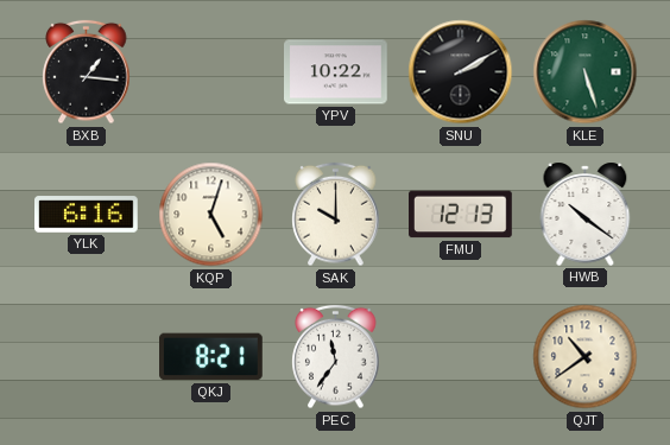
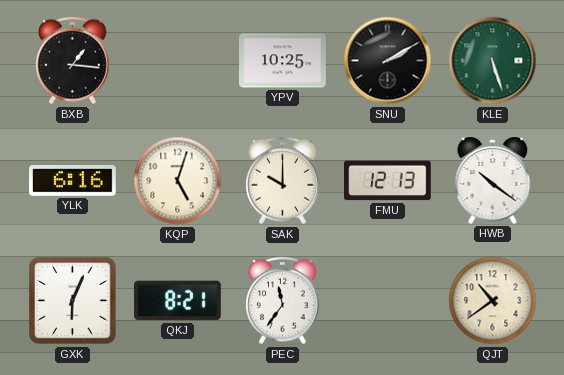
YPV: 10:22 -> 10:25
GXK: none -> 6:04
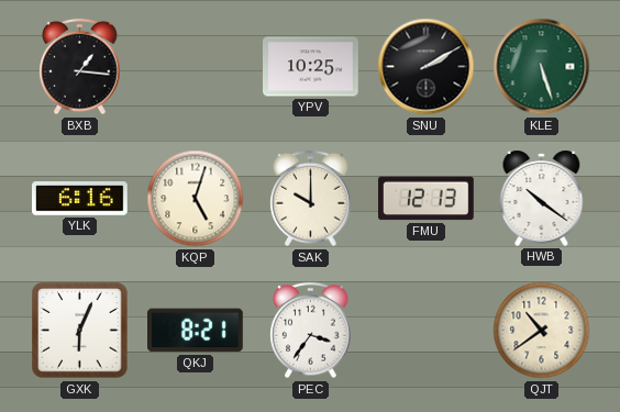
PEC: 11:36 -> 3:36
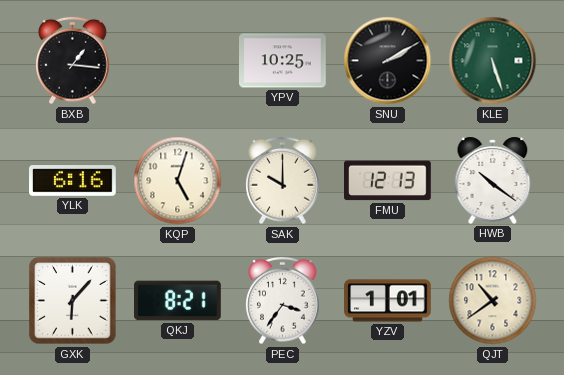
GXK: 6:04 -> 6:07
YZV: none -> 1:01
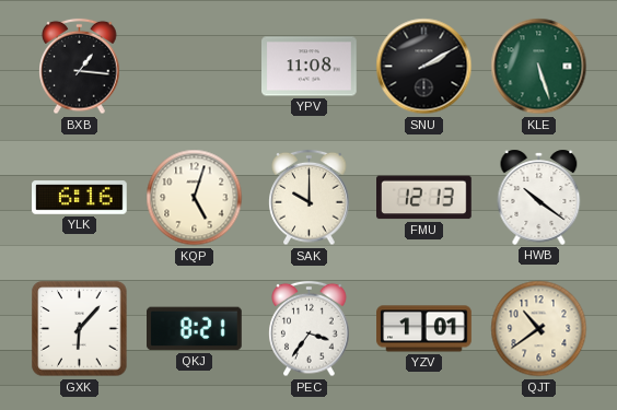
YPV: 10:25 -> 11:08
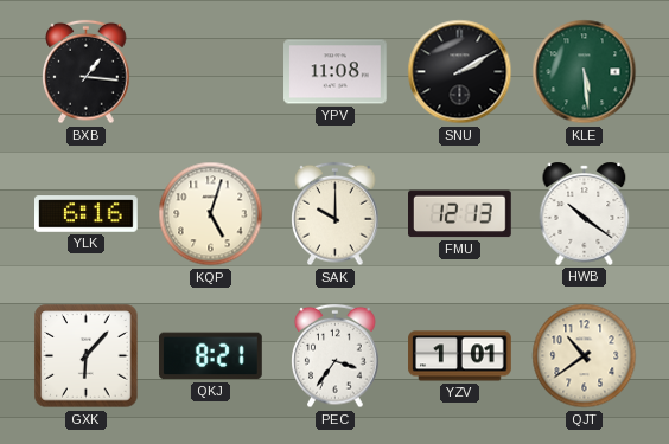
KLE: 5:27 -> 5:29
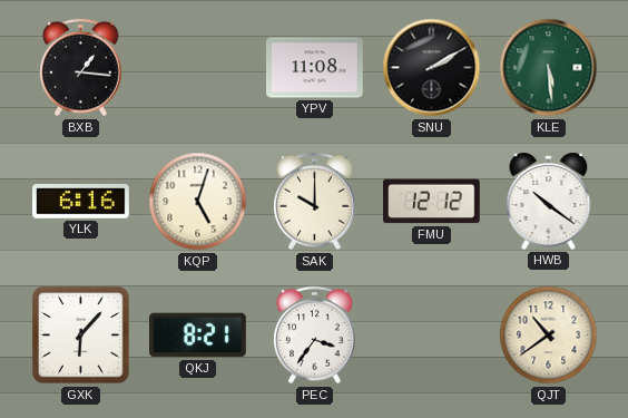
FMU: 12:13 -> 12:12
YZV: 1:01 -> none
